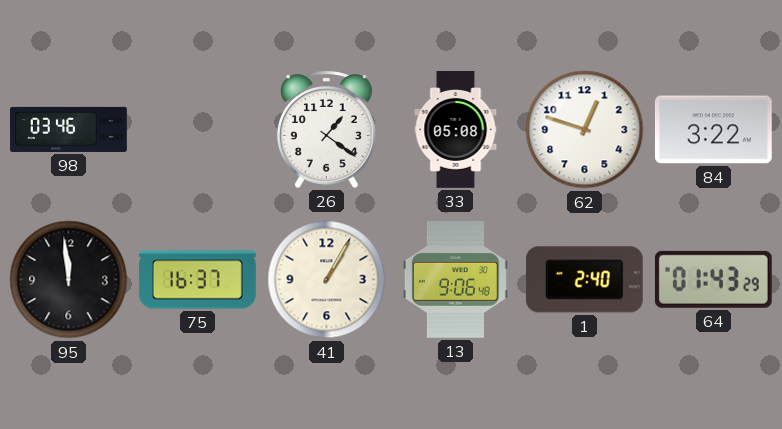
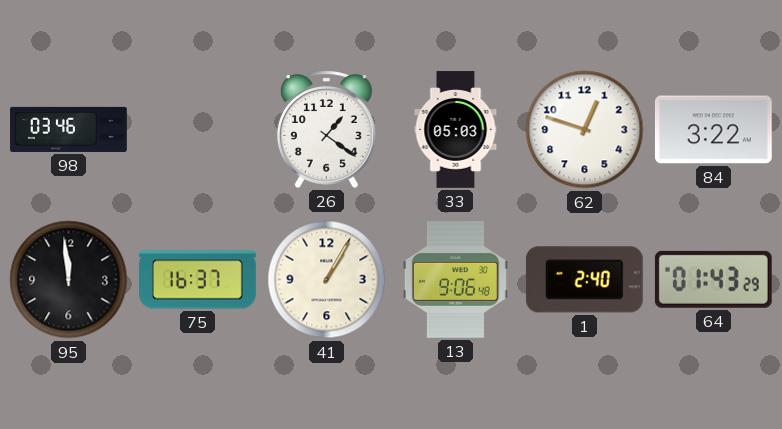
33: 05:08 -> 05:03
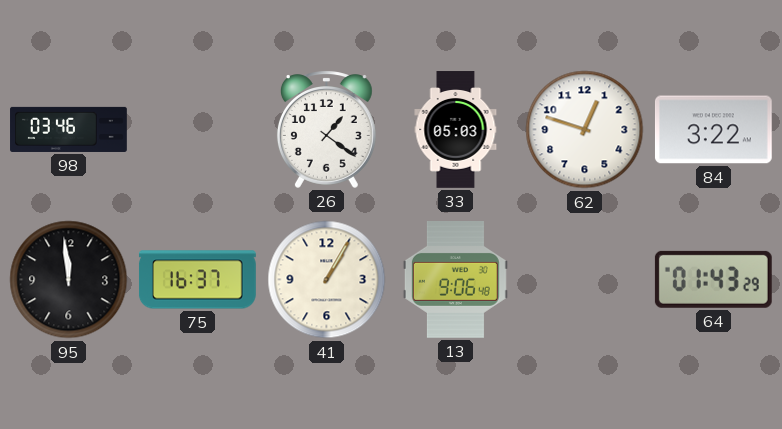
1: 2:40 -> none
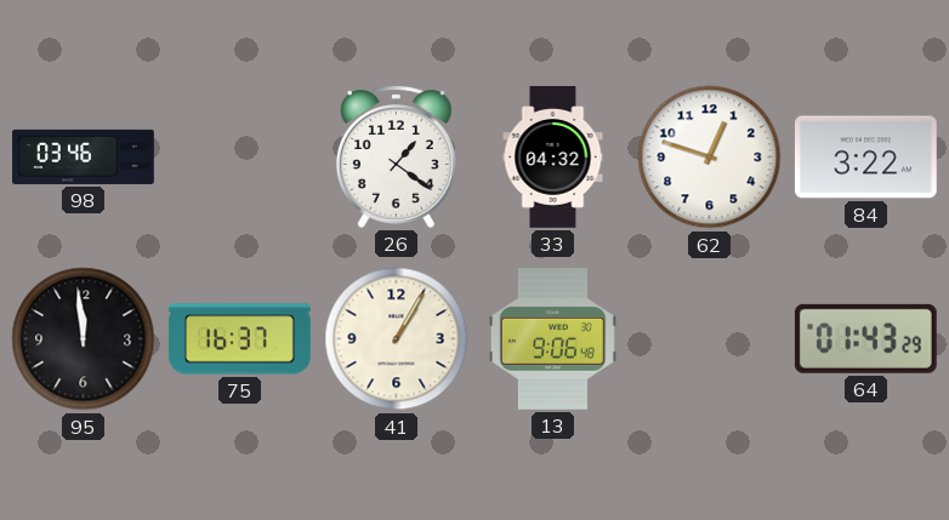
33: 05:03 -> 04:32
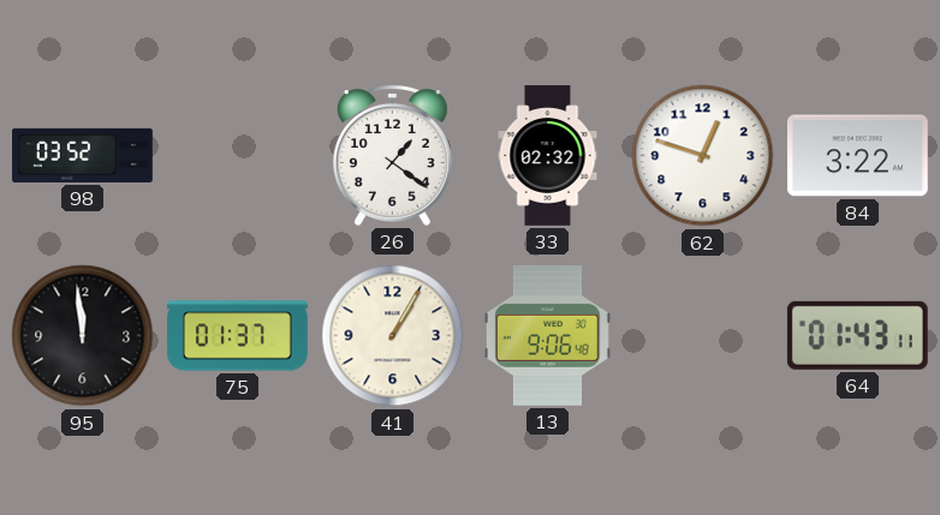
98: 03:46 -> 03:52
33: 04:32 -> 02:32
75: 16:37 -> 01:37
64: 01:43:29 -> 01:43:11
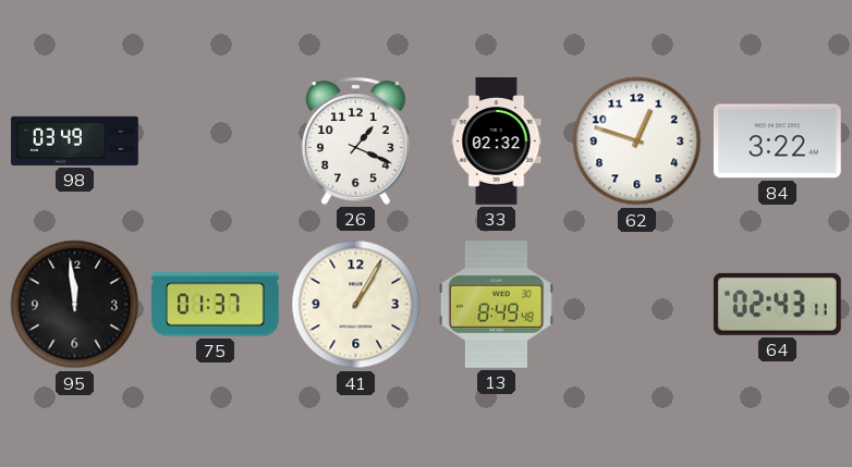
98: 03:52 -> 03:49
26: 1:21 -> 1:19
13: 9:06 -> 8:49
64: 01:43 -> 02:43
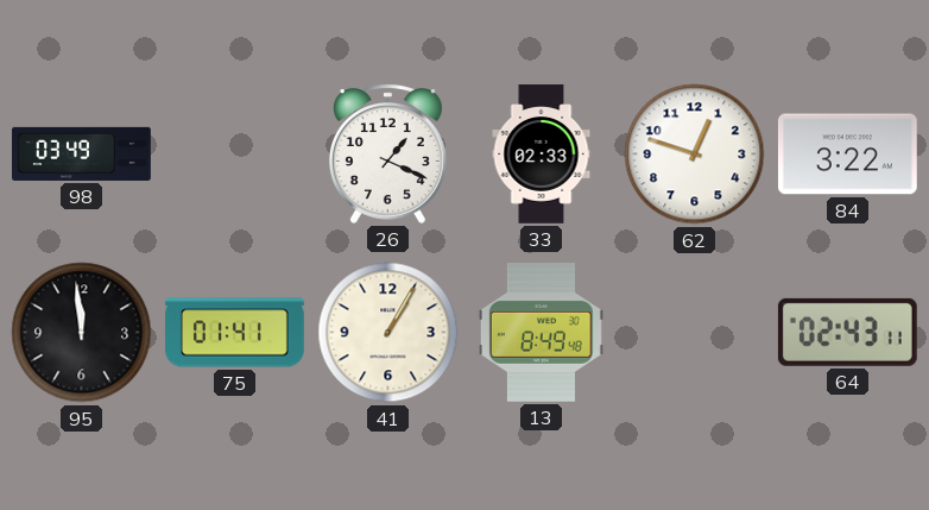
33: 02:32 -> 02:33
75: 01:37 -> 01:41
